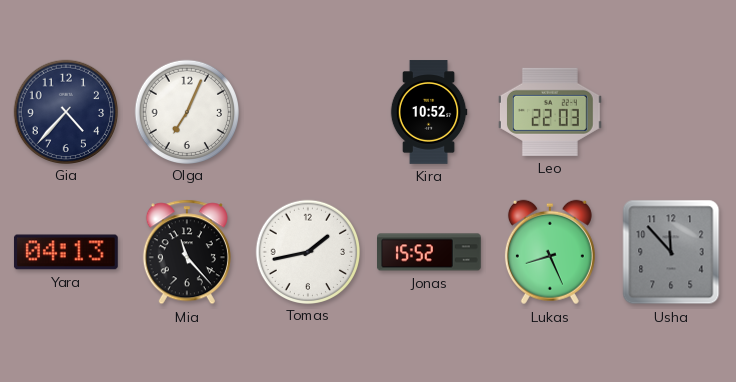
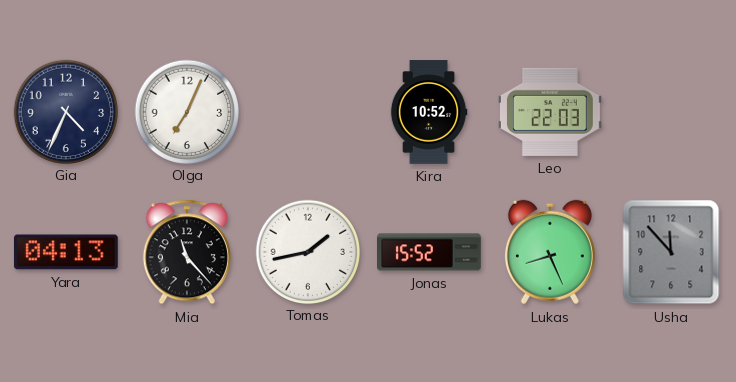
Gia: 4:37 -> 4:34
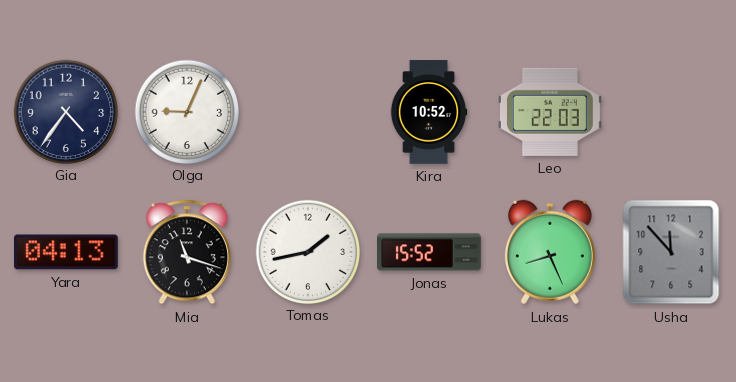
Gia: 4:34 -> 4:36
Olga: 7:04 -> 9:04
Mia: 11:23 -> 11:18
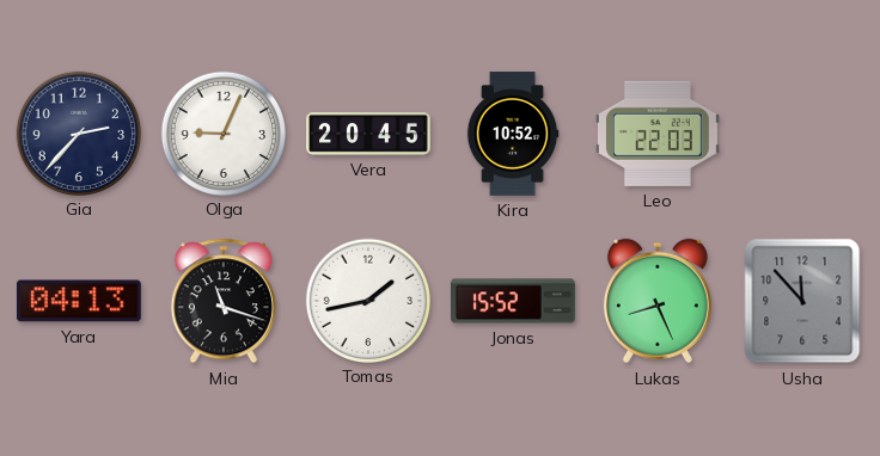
Gia: 4:36 -> 2:37
Vera: none -> 20:45
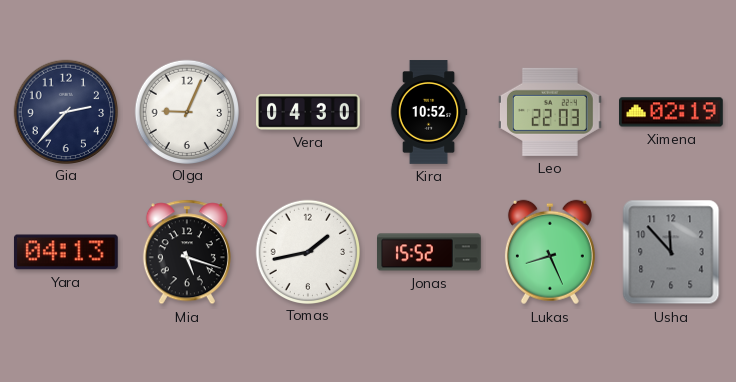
Vera: 20:45 -> 04:30
Ximena: none -> 02:19
Mia: 11:18 -> 5:18
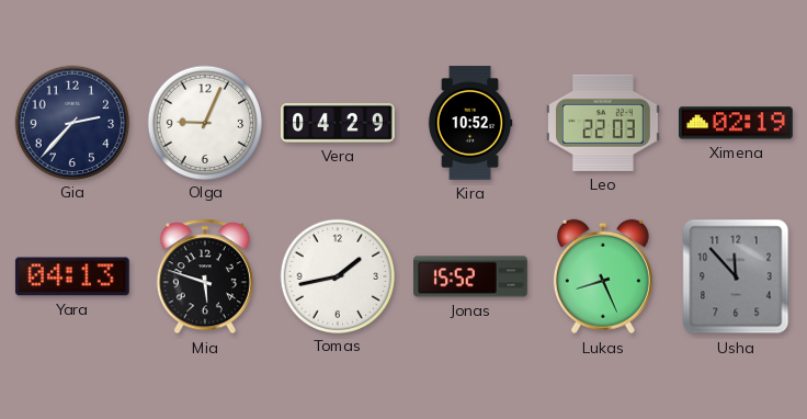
Vera: 04:30 -> 04:29
Mia: 5:18 -> 5:48
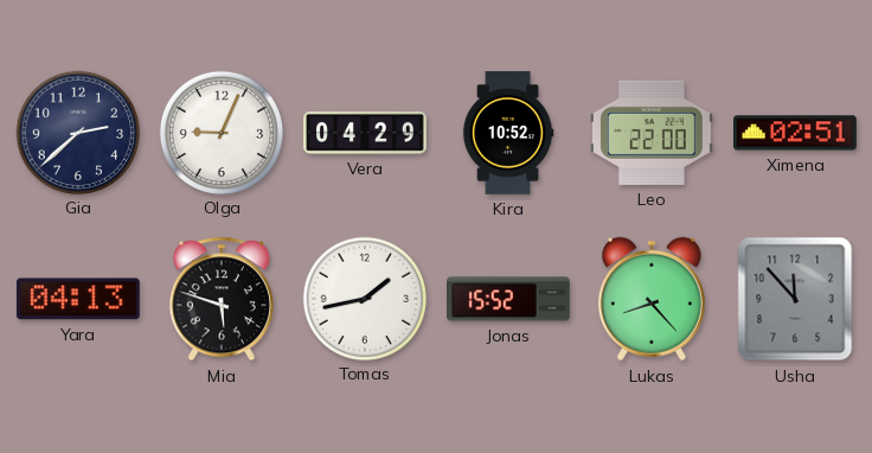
Gia: 2:37 -> 2:38
Leo: 22:03 -> 22:00
Ximena: 02:19 -> 02:51
Lukas: 8:26 -> 8:23
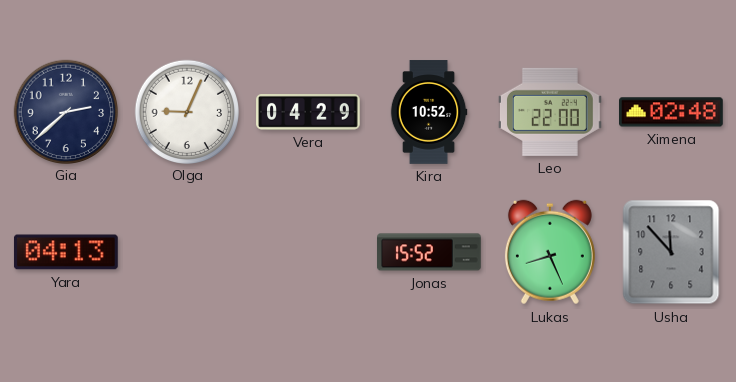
Ximena: 02:51 -> 02:48
Mia: 5:48 -> none
Tomas: 1:43 -> none
Lukas: 8:23 -> 8:26
